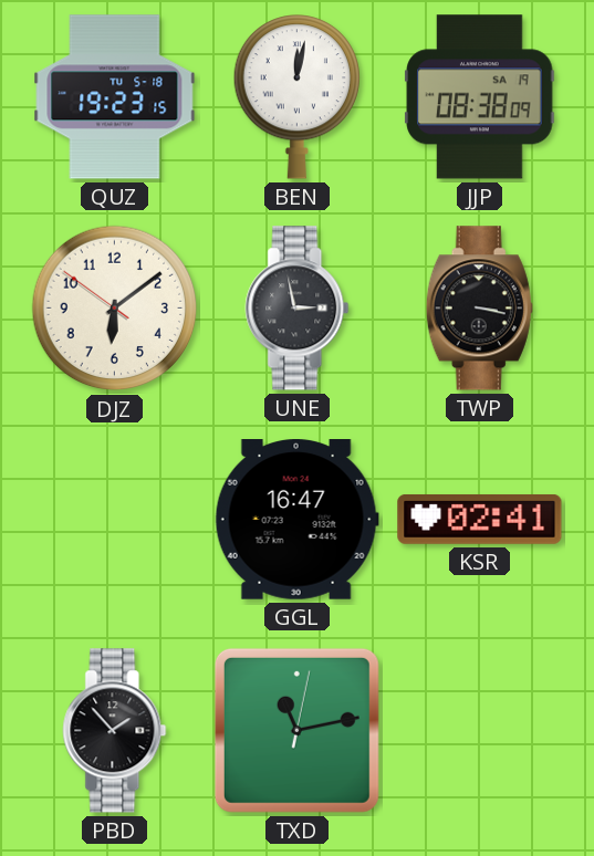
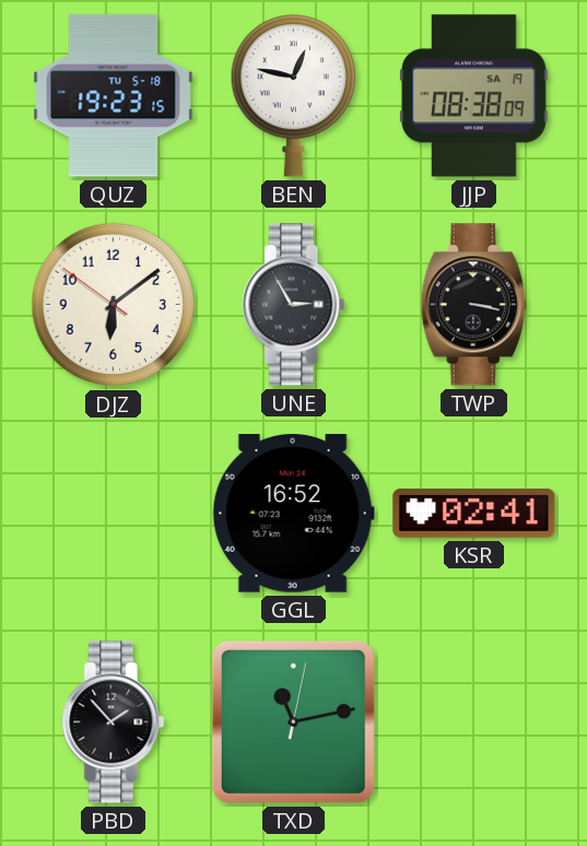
BEN: 12:02 -> 12:47
UNE: 2:58 -> 2:55
GGL: 16:47 -> 16:52
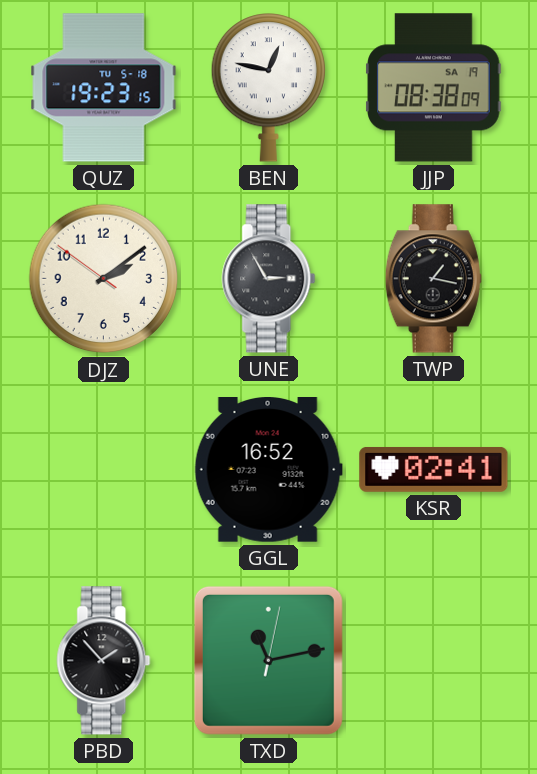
DJZ: 6:08 -> 2:08
TWP: 3:17 -> 1:17
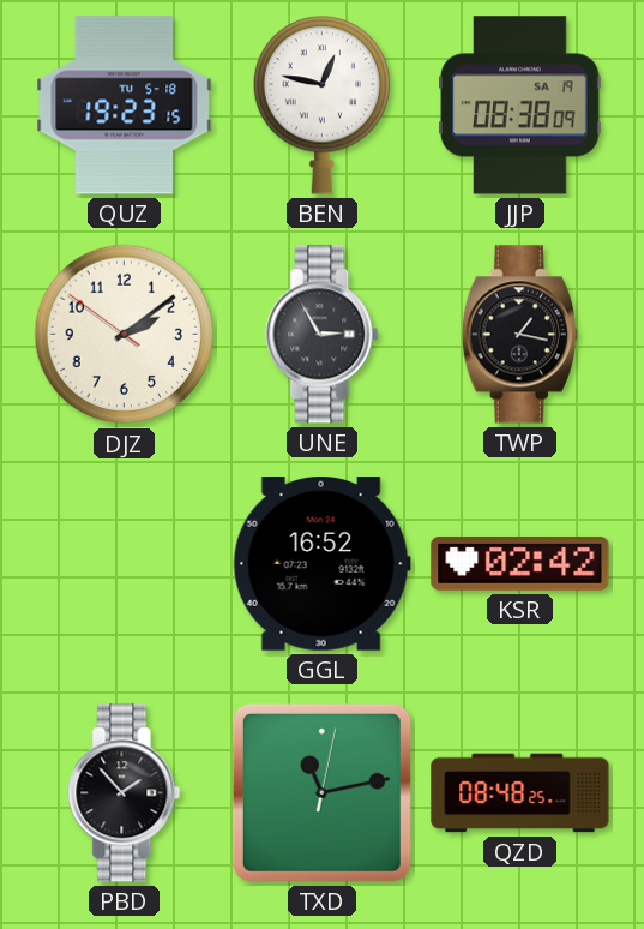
KSR: 02:41 -> 02:42
QZD: none -> 08:48
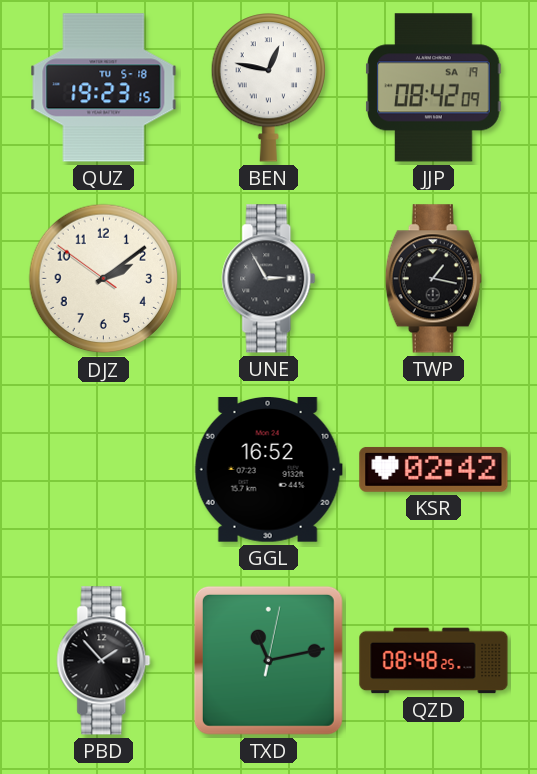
JJP: 08:38 -> 08:42
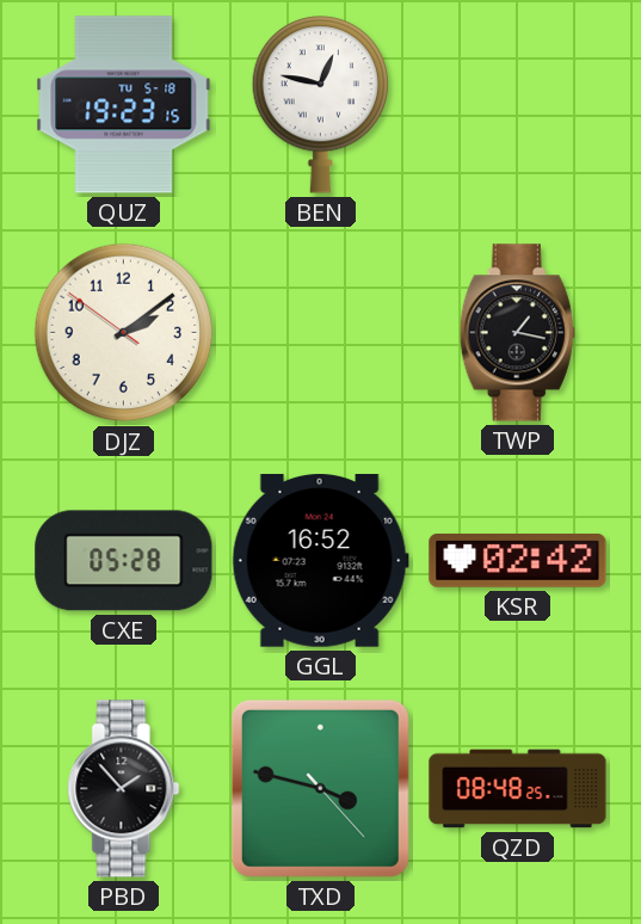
JJP: 08:42 -> none
UNE: 2:55 -> none
CXE: none -> 05:28
TXD: 11:13 -> 3:47
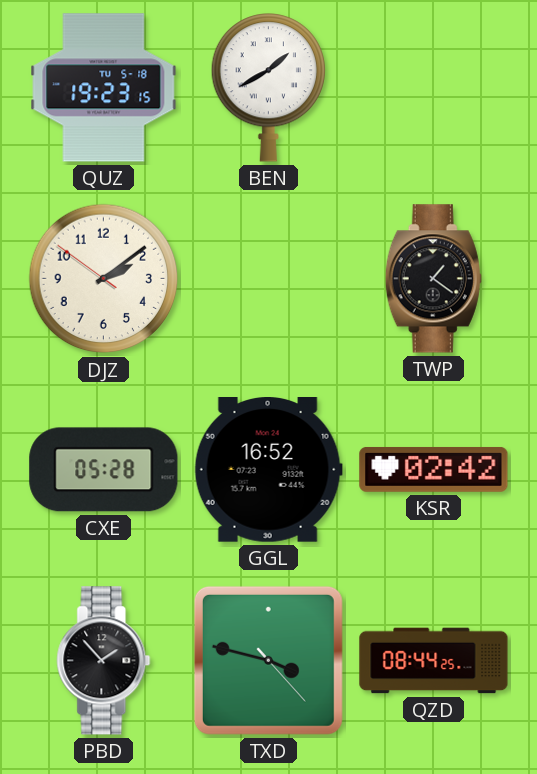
BEN: 12:47 -> 1:40
TWP: 1:17 -> 1:21
QZD: 08:48 -> 08:44
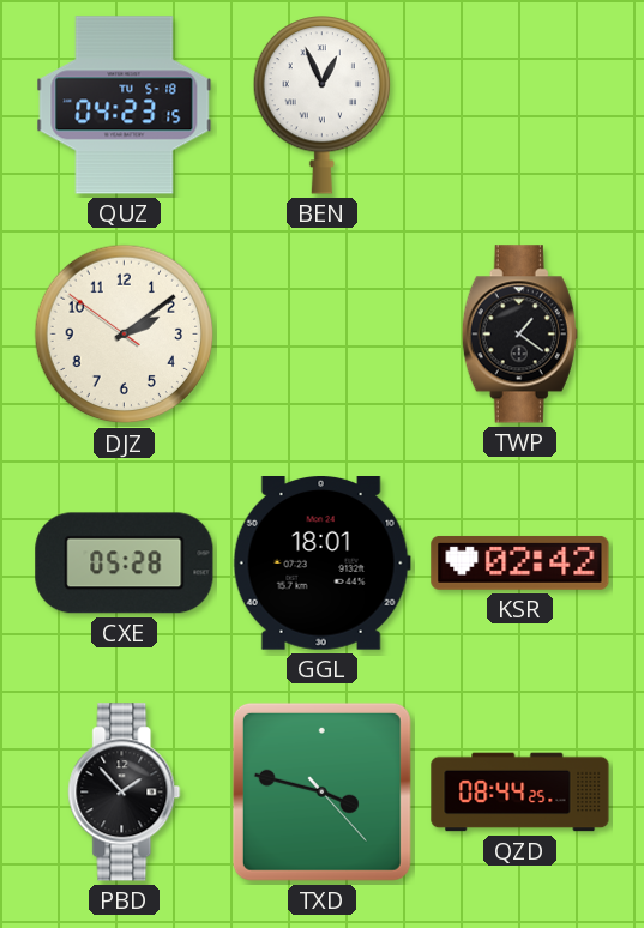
QUZ: 19:23 -> 04:23
BEN: 1:40 -> 12:56
GGL: 16:52 -> 18:01
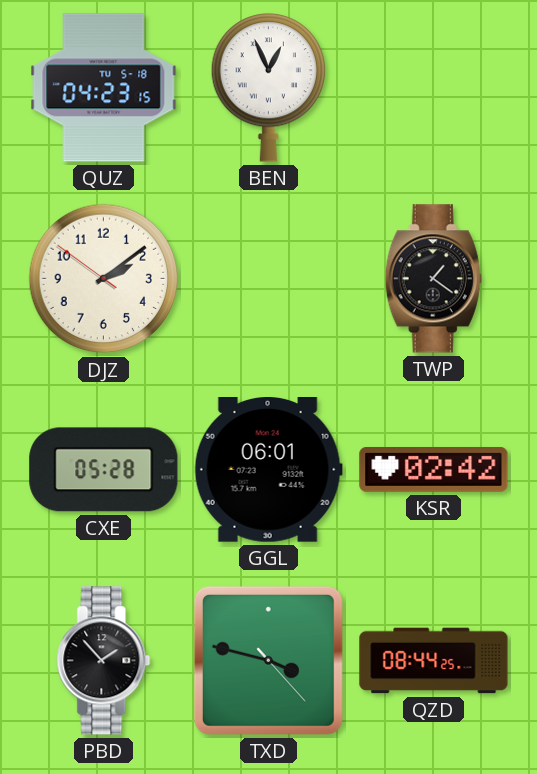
GGL: 18:01 -> 06:01
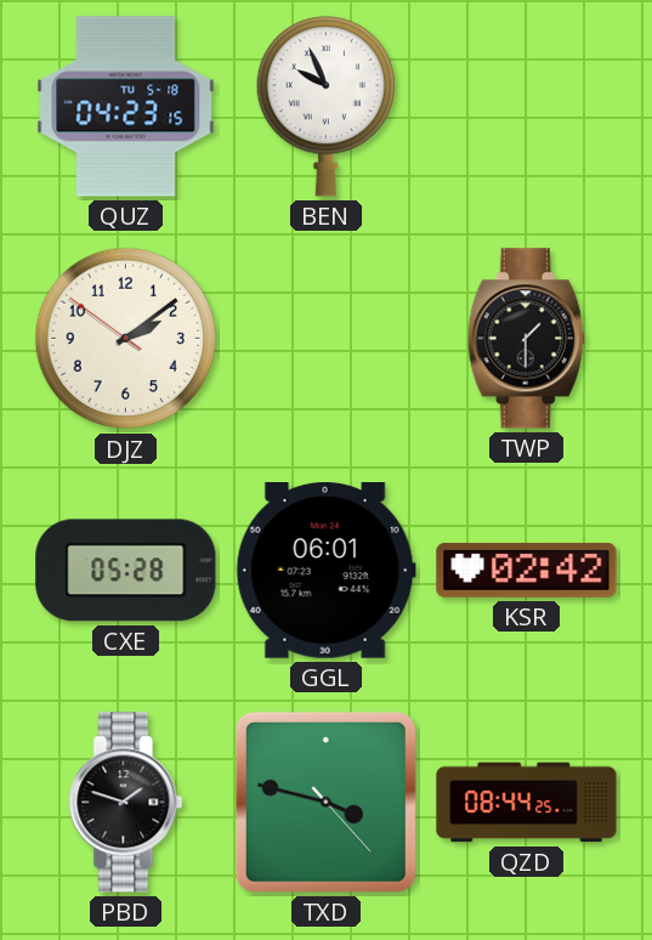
BEN: 12:56 -> 9:56
TWP: 1:21 -> 1:30
PBD: 1:53 -> 1:48
